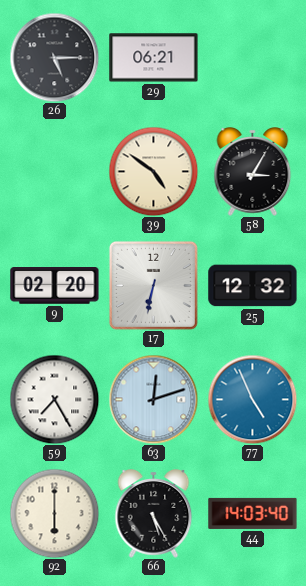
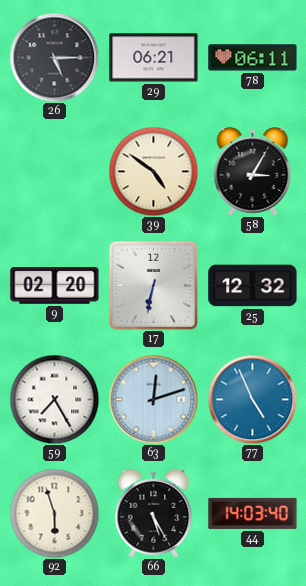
78: none -> 06:11
92: 6:00 -> 5:57
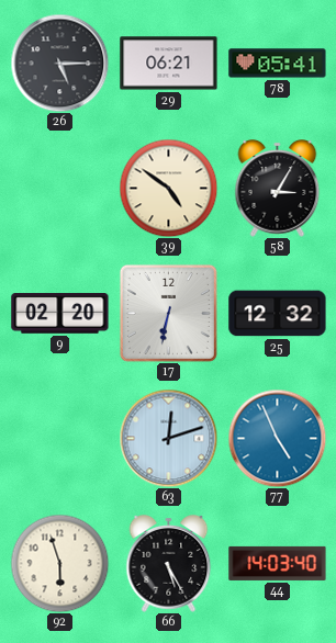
78: 06:11 -> 05:41
59: 7:25 -> none
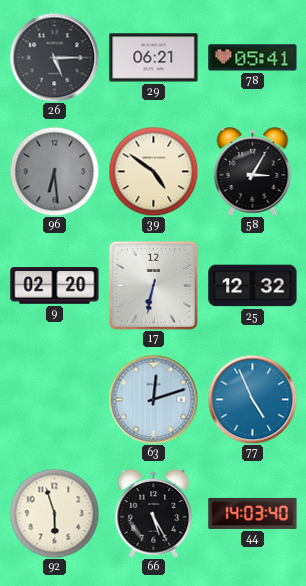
96: none -> 6:29
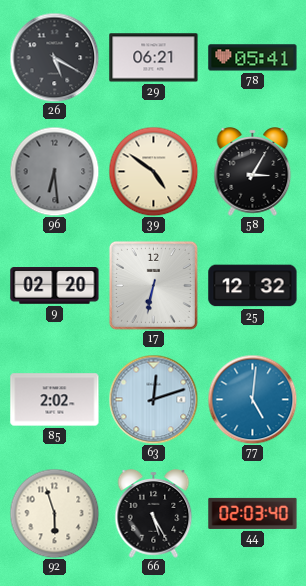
26: 5:15 -> 5:20
85: none -> 2:02
77: 4:56 -> 5:01
44: 14:03 -> 02:03
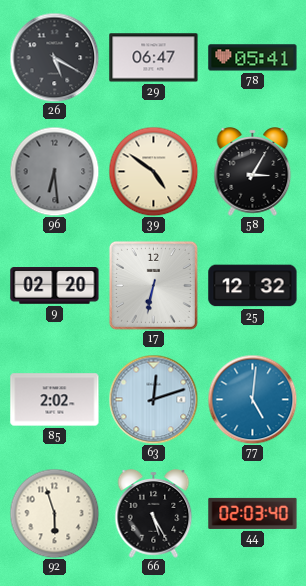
29: 06:21 -> 06:47
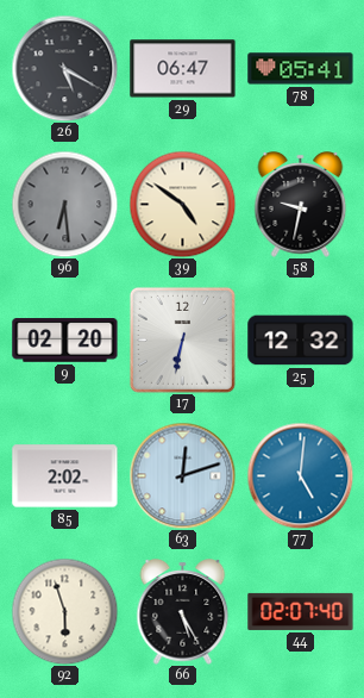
58: 3:05 -> 9:32
44: 02:03 -> 02:07
